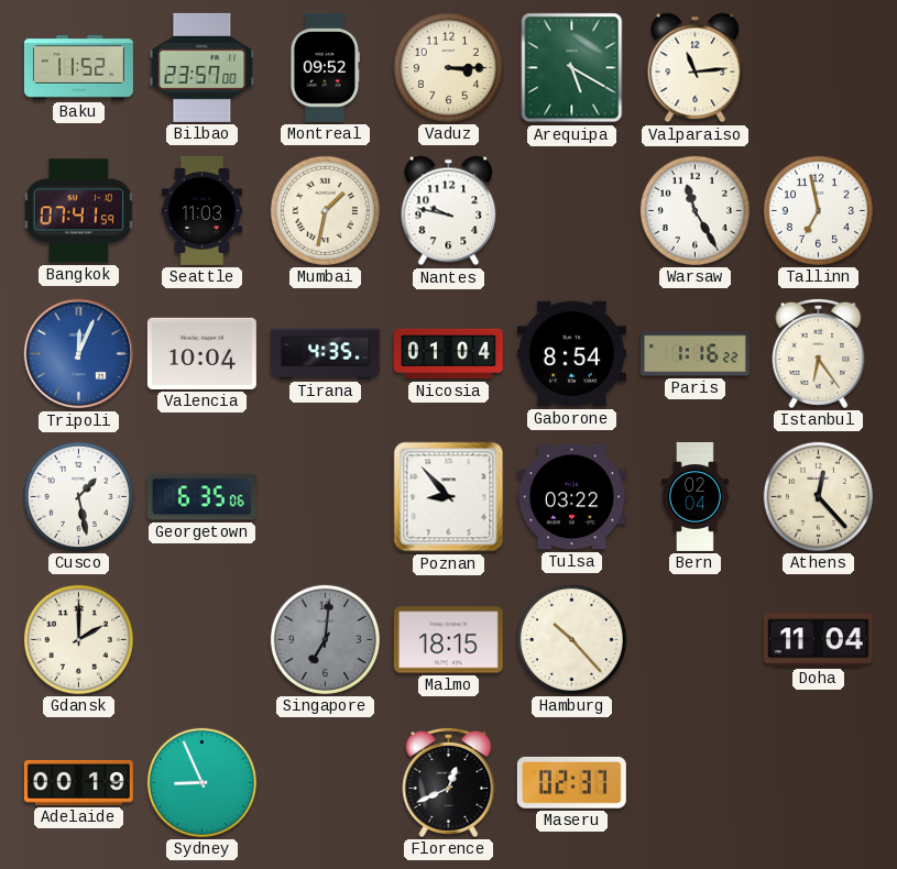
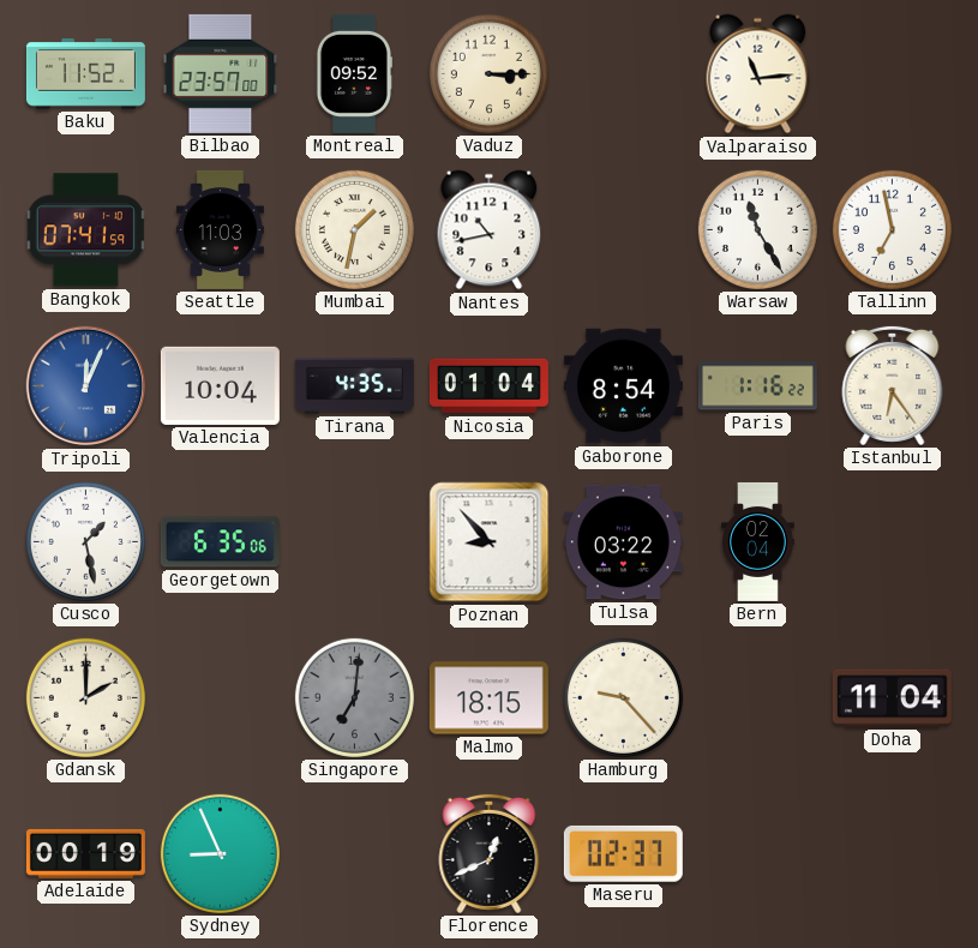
Arequipa: 5:20 -> none
Nantes: 9:47 -> 10:43
Athens: 12:23 -> none
Hamburg: 10:23 -> 9:23
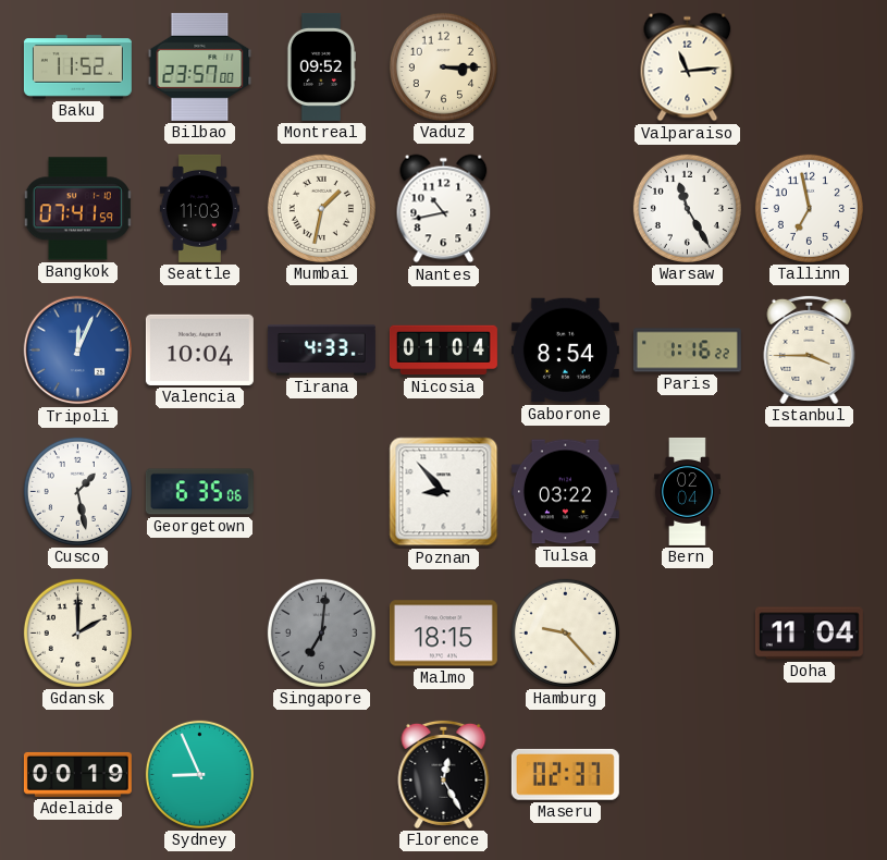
Tirana: 4:35 -> 4:33
Istanbul: 6:24 -> 3:45
Florence: 12:41 -> 12:25
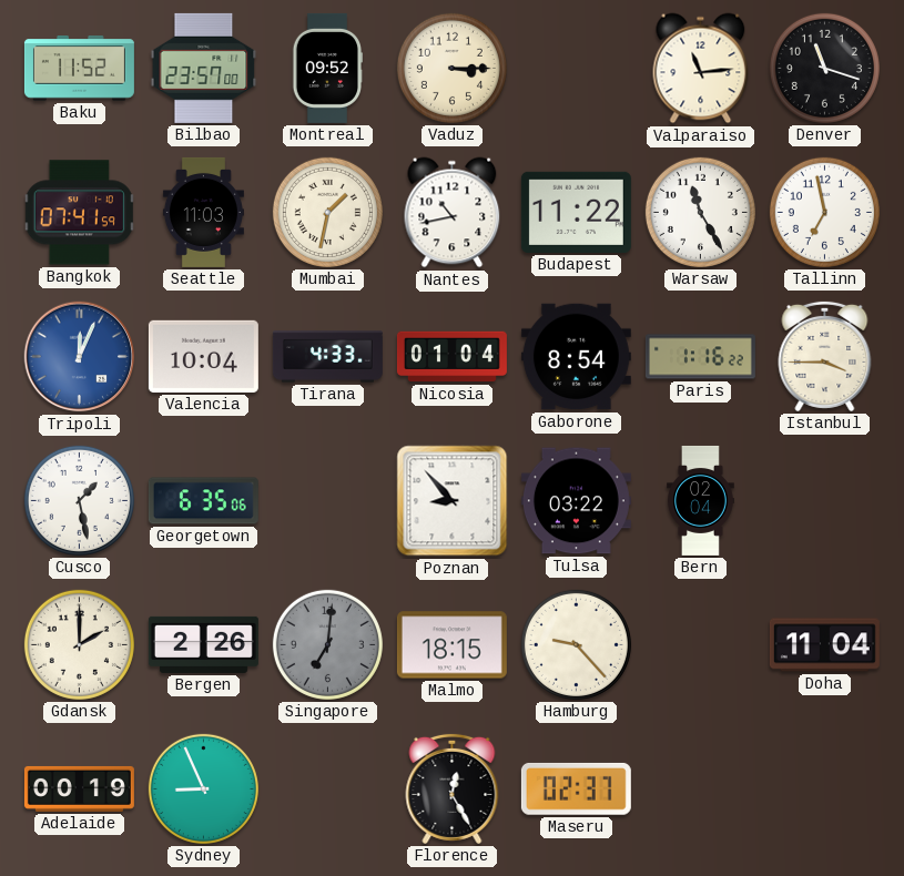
Denver: none -> 11:18
Budapest: none -> 11:22
Bergen: none -> 2:26
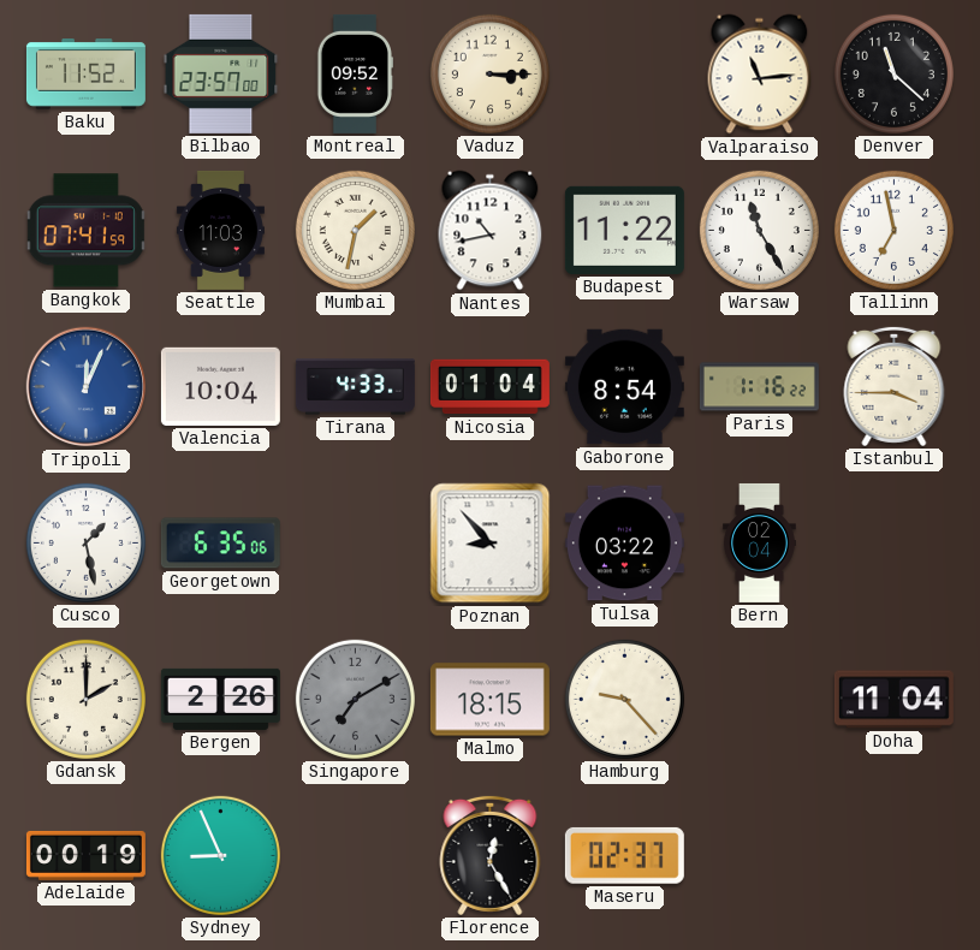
Denver: 11:18 -> 11:22
Singapore: 7:01 -> 7:10
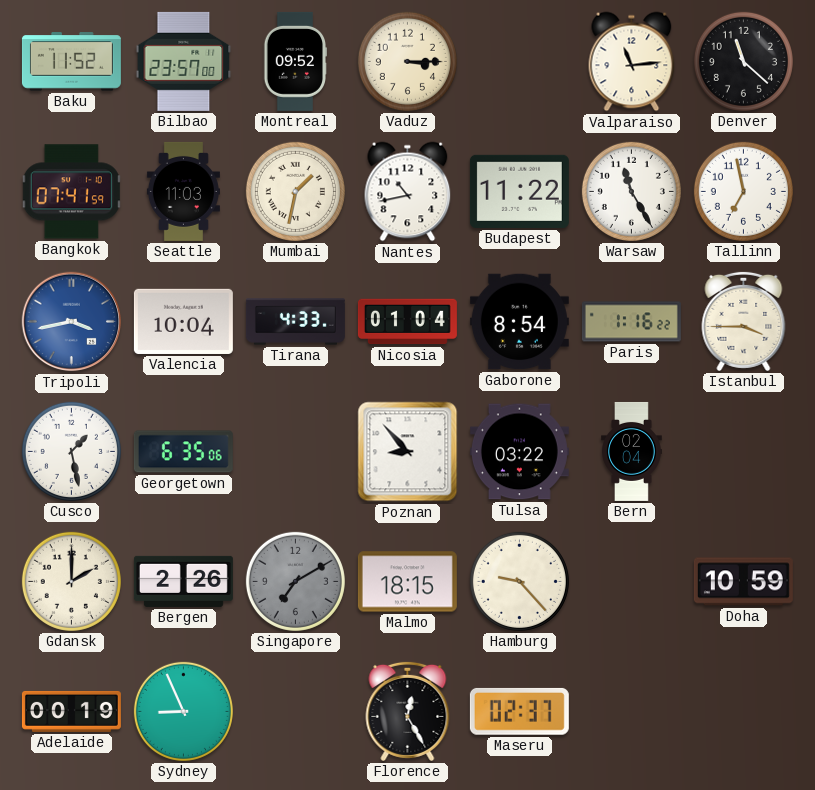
Tripoli: 12:04 -> 3:43
Doha: 11:04 -> 10:59
